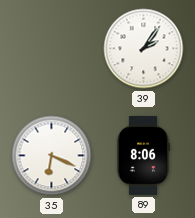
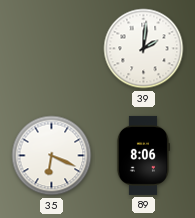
39: 2:06 -> 2:01
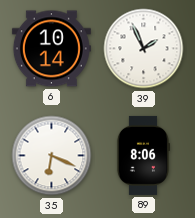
6: none -> 10:14
39: 2:01 -> 1:56
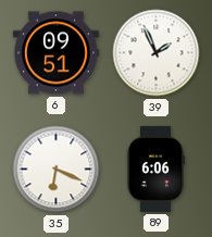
6: 10:14 -> 09:51
89: 8:06 -> 6:06
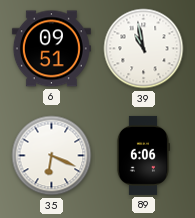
39: 1:56 -> 10:58
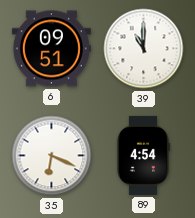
39: 10:58 -> 11:00
89: 6:06 -> 4:54
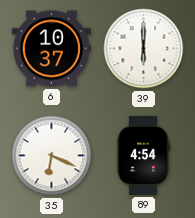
6: 09:51 -> 10:37
39: 11:00 -> 6:00
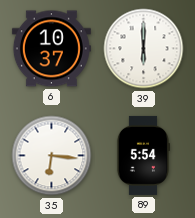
35: 6:19 -> 6:16
89: 4:54 -> 5:54
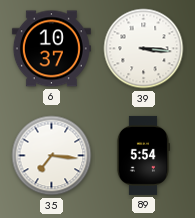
39: 6:00 -> 3:16
35: 6:16 -> 7:16
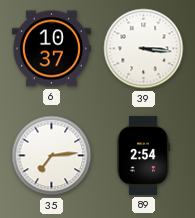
35: 7:16 -> 7:14
89: 5:54 -> 2:54
